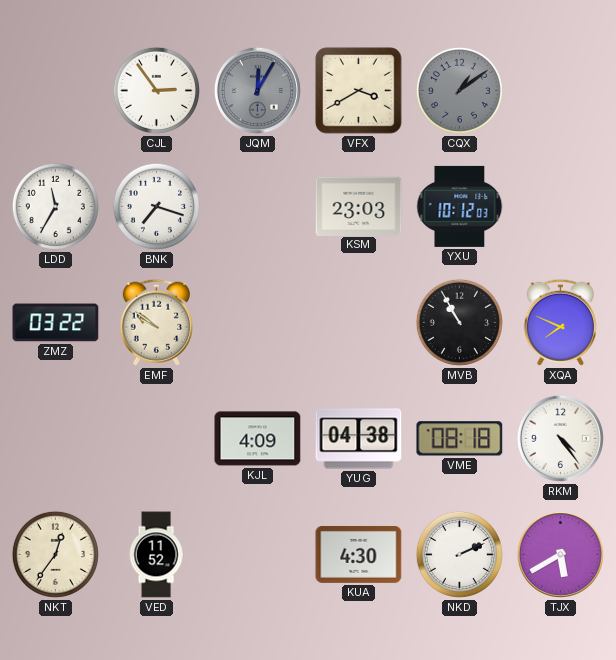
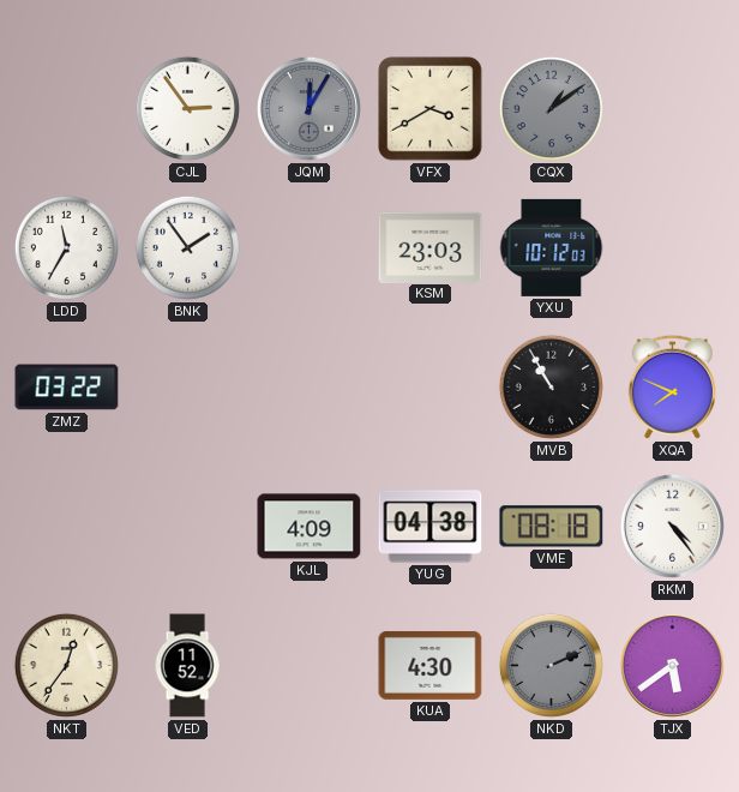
BNK: 7:18 -> 1:54
EMF: 9:51 -> none
NKD dial: white -> grey
TJX: 5:40 -> 5:39
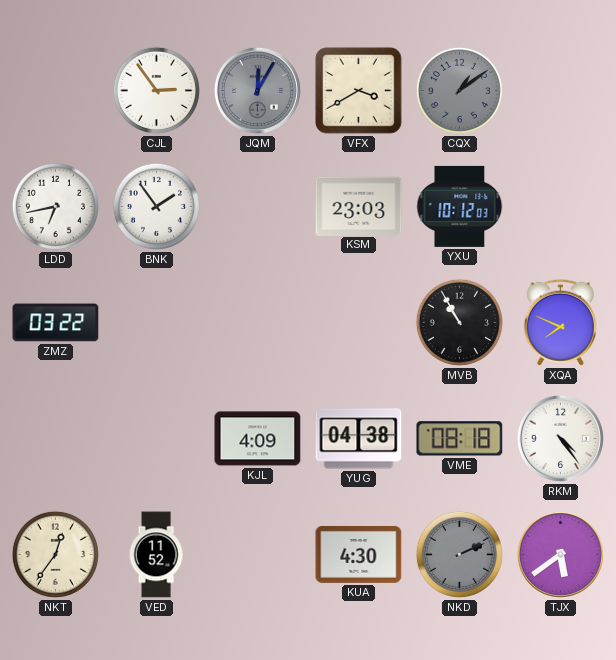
LDD: 11:35 -> 6:43
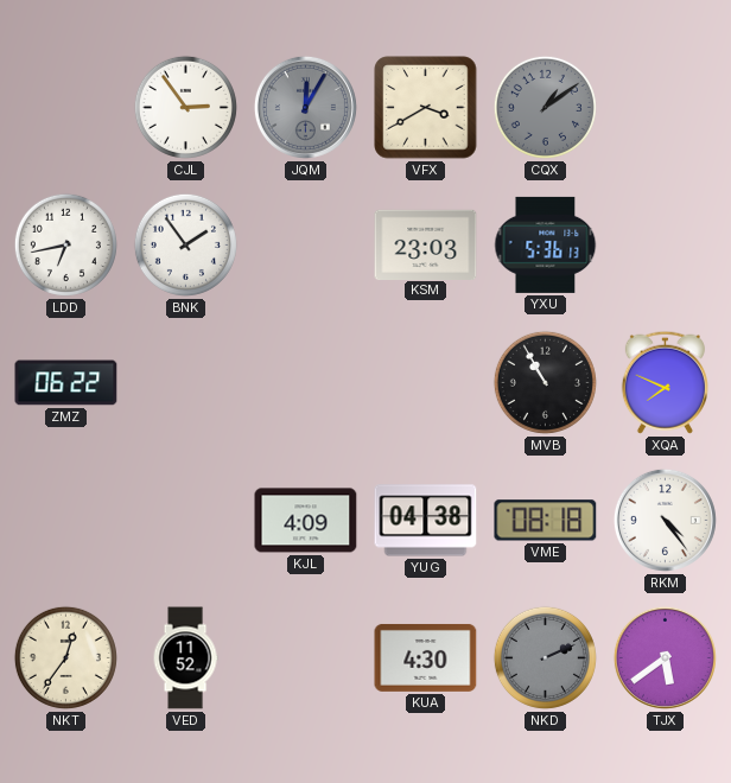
YXU: 10:12 -> 5:36
ZMZ: 03:22 -> 06:22
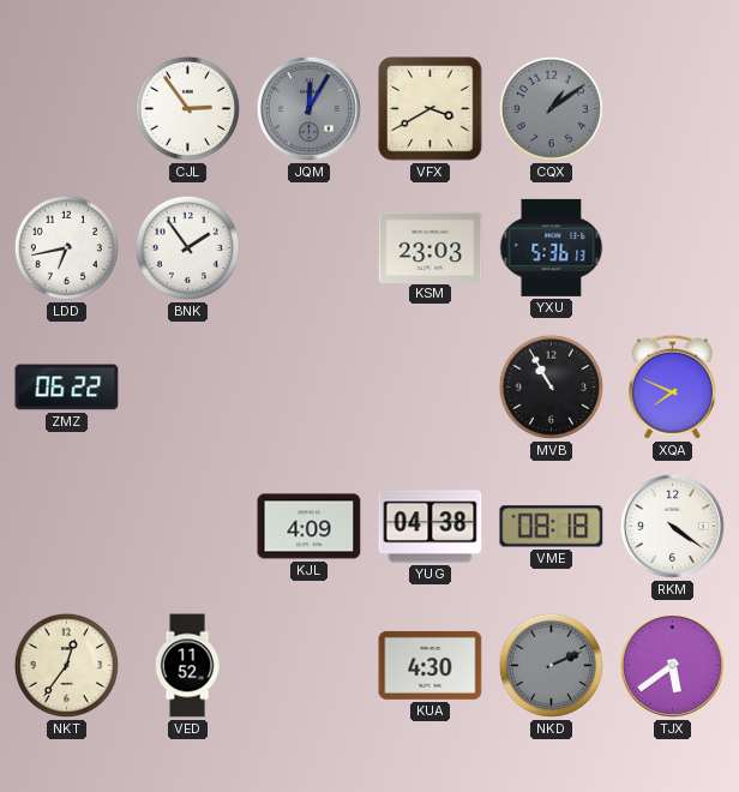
RKM: 4:24 -> 4:21
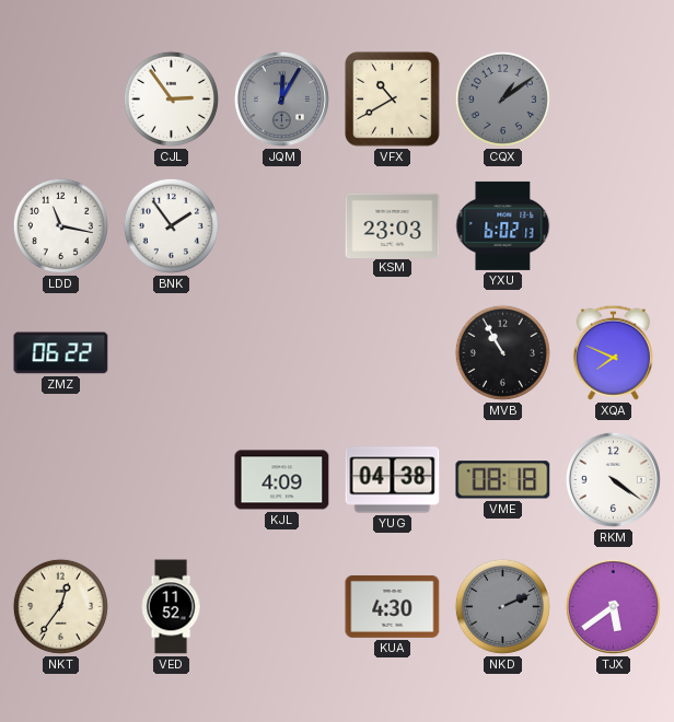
VFX: 3:40 -> 10:40
LDD: 6:43 -> 11:17
YXU: 5:36 -> 6:02
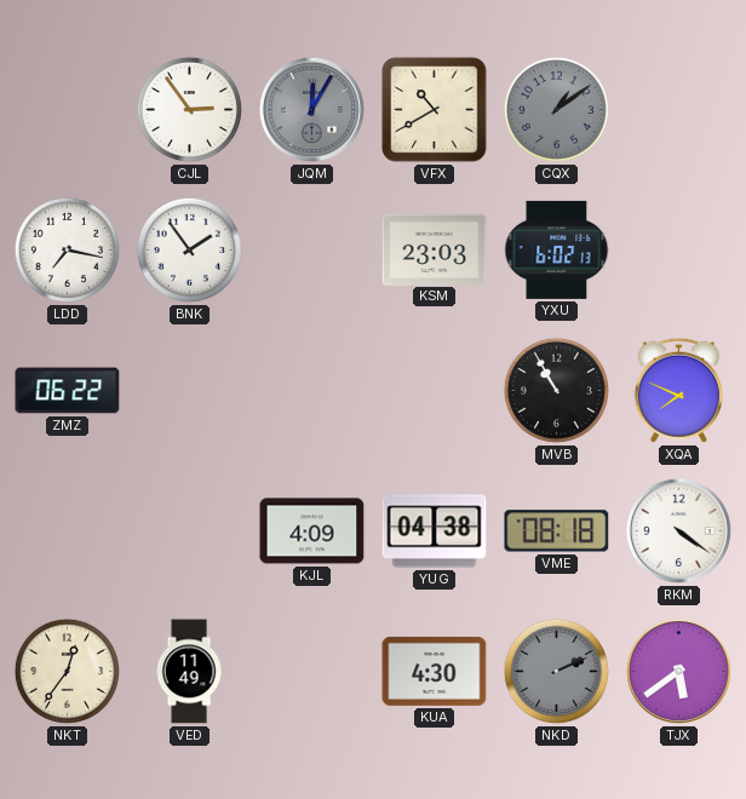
LDD: 11:17 -> 7:17
VED: 11:52 -> 11:49
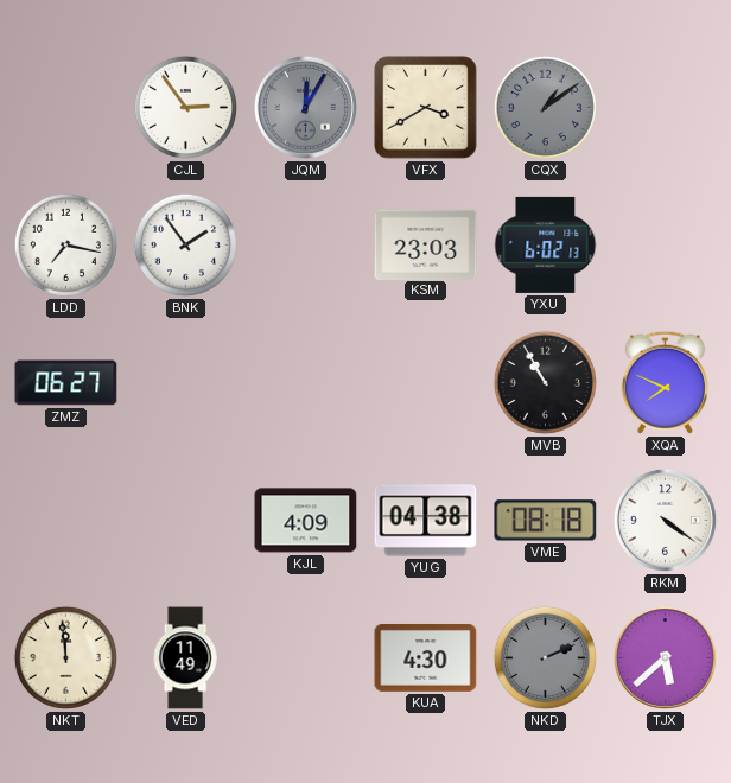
VFX: 10:40 -> 3:40
ZMZ: 06:22 -> 06:27
NKT: 12:36 -> 11:59
TJX: 5:39 -> 5:38
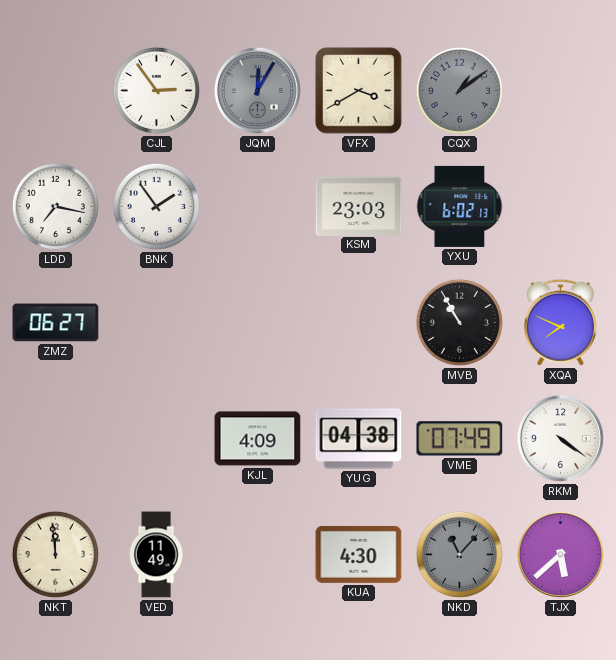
VME: 08:18 -> 07:49
NKD: 2:11 -> 11:07
